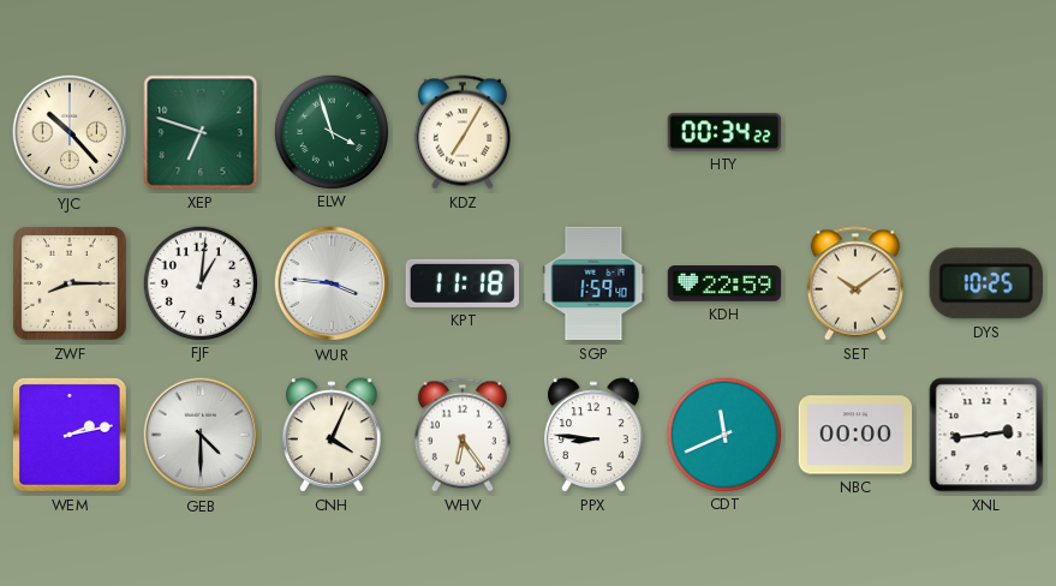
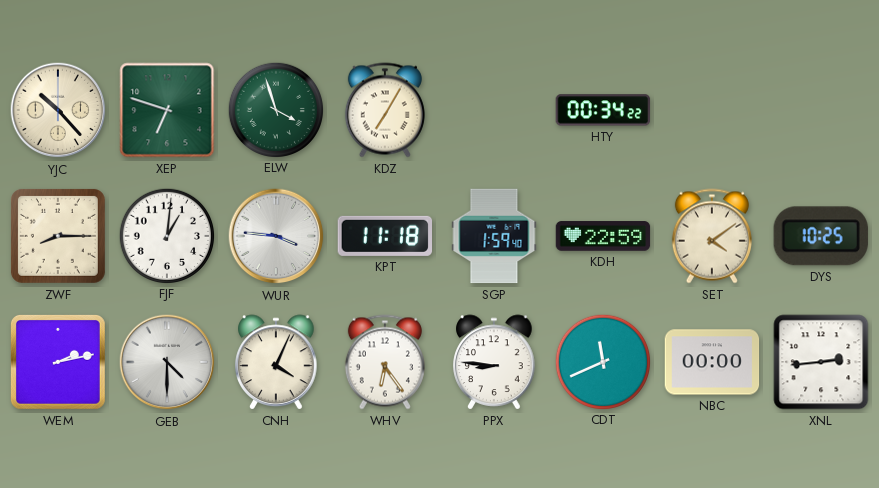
SET: 10:09 -> 4:09
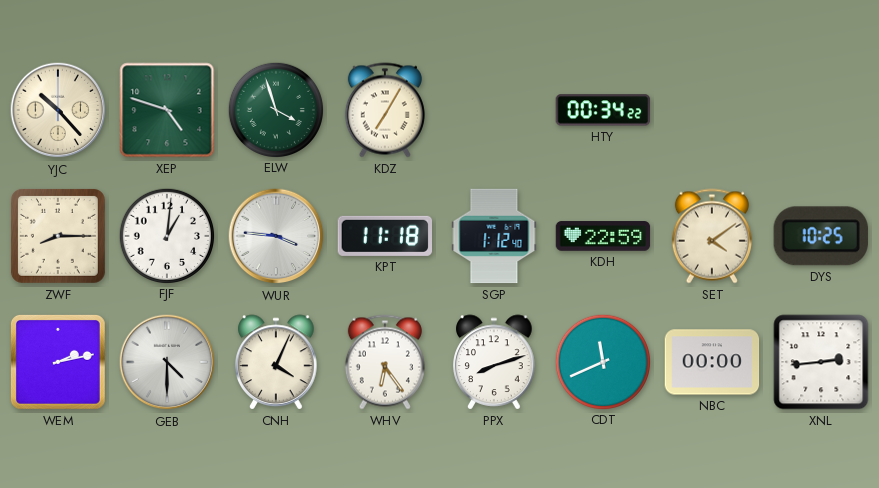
XEP: 6:48 -> 4:48
SGP: 1:59 -> 1:12
PPX: 8:46 -> 8:12
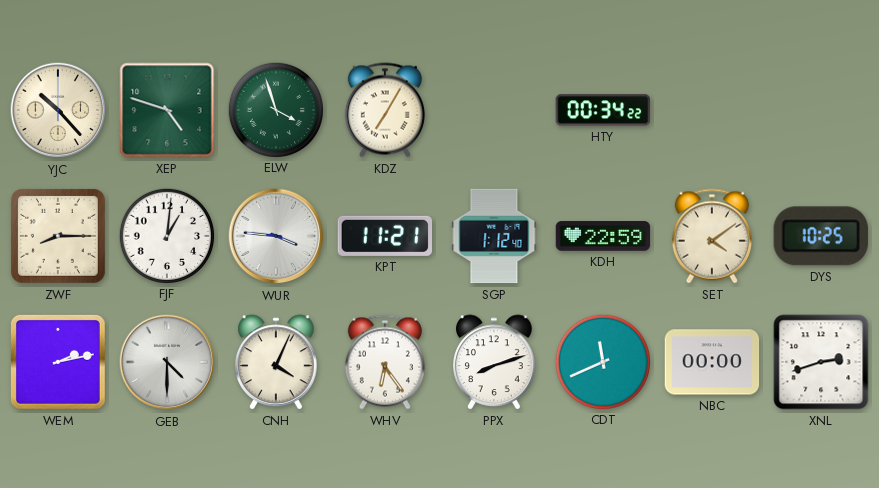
KPT: 11:18 -> 11:21
XNL: 2:44 -> 2:42
